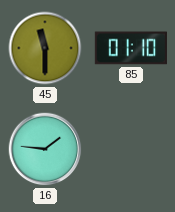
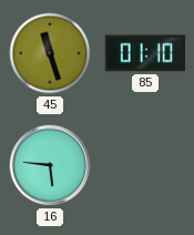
45: 11:30 -> 11:27
16: 1:46 -> 5:46
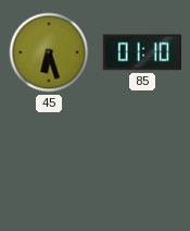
45: 11:27 -> 6:27
16: 5:46 -> none
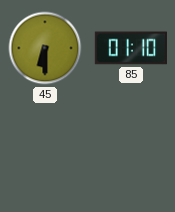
45: 6:27 -> 6:30
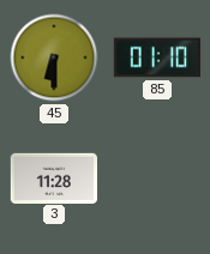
3: none -> 11:28
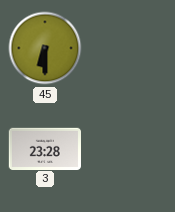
85: 01:10 -> none
3: 11:28 -> 23:28
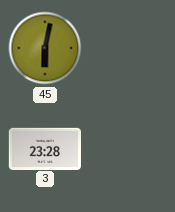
45: 6:30 -> 6:02
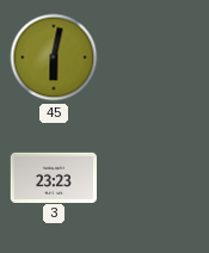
3: 23:28 -> 23:23
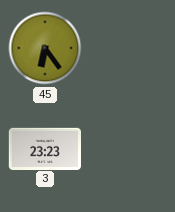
45: 6:02 -> 6:24
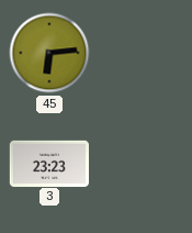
45: 6:24 -> 6:14
